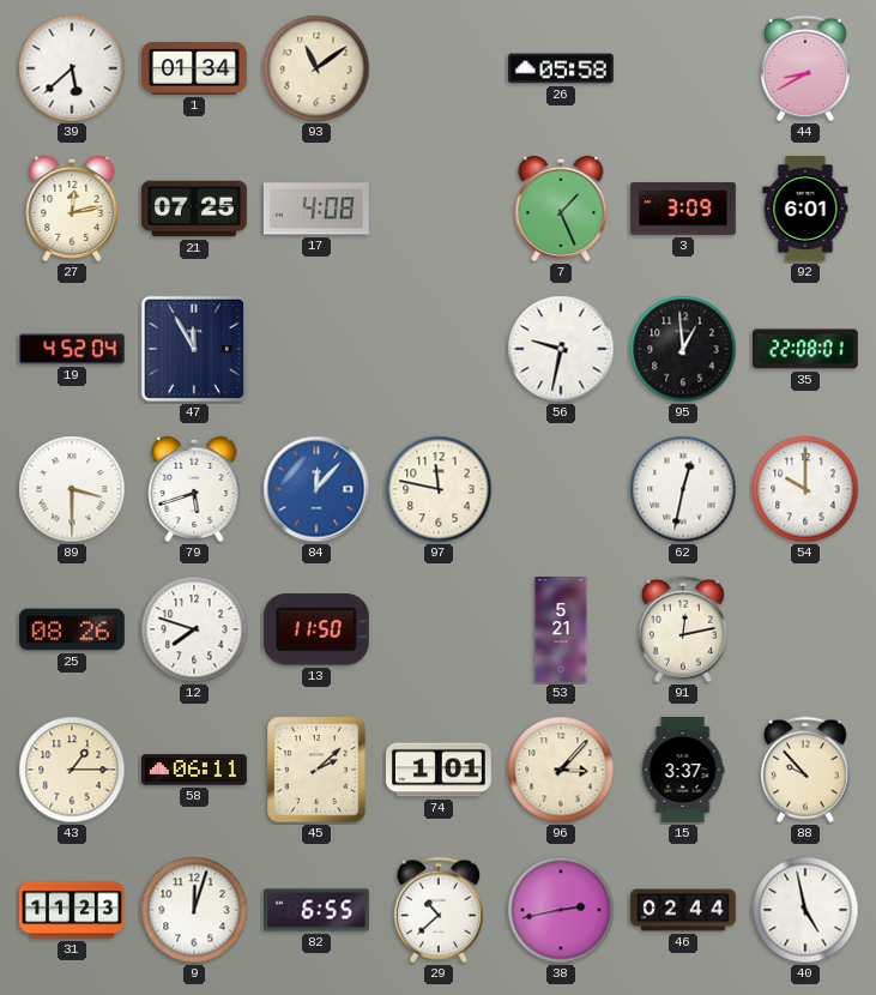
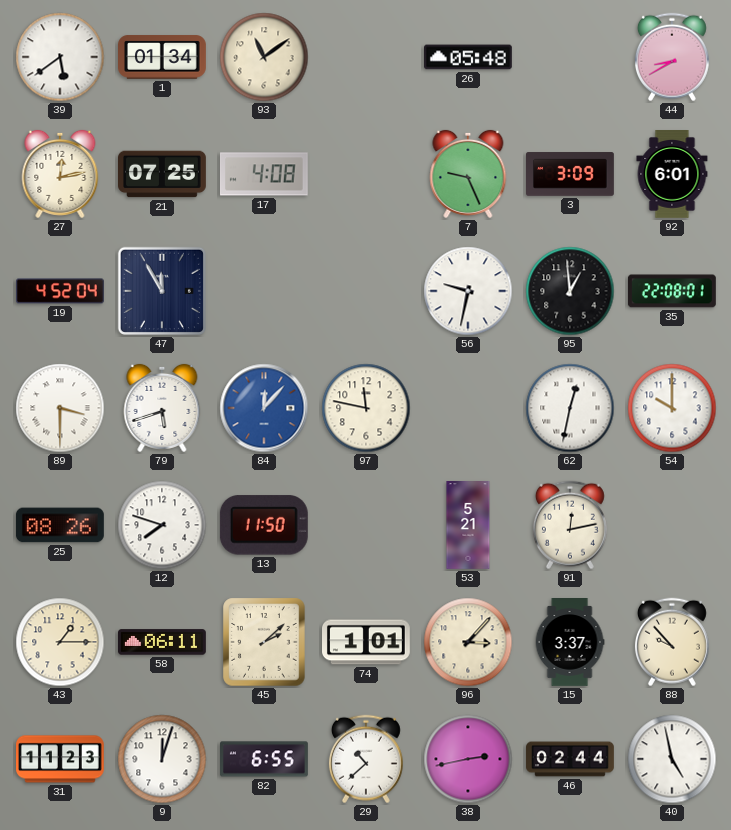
39: 5:38 -> 5:39
26: 05:58 -> 05:48
7: 1:26 -> 9:26
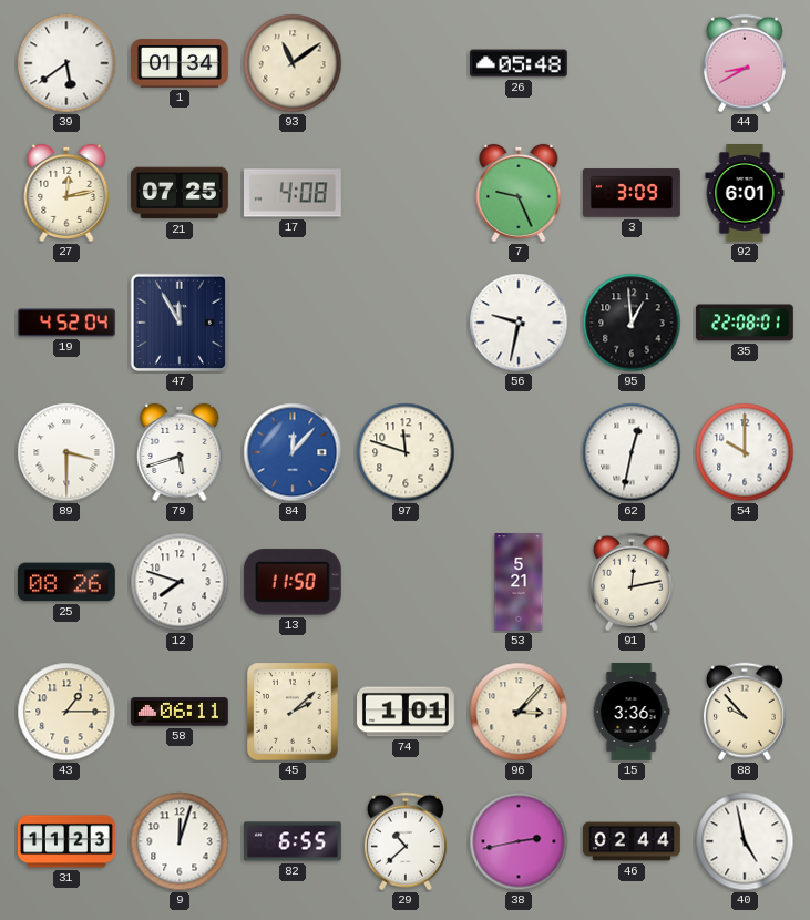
97: 11:47 -> 11:48
15: 3:37 -> 3:36
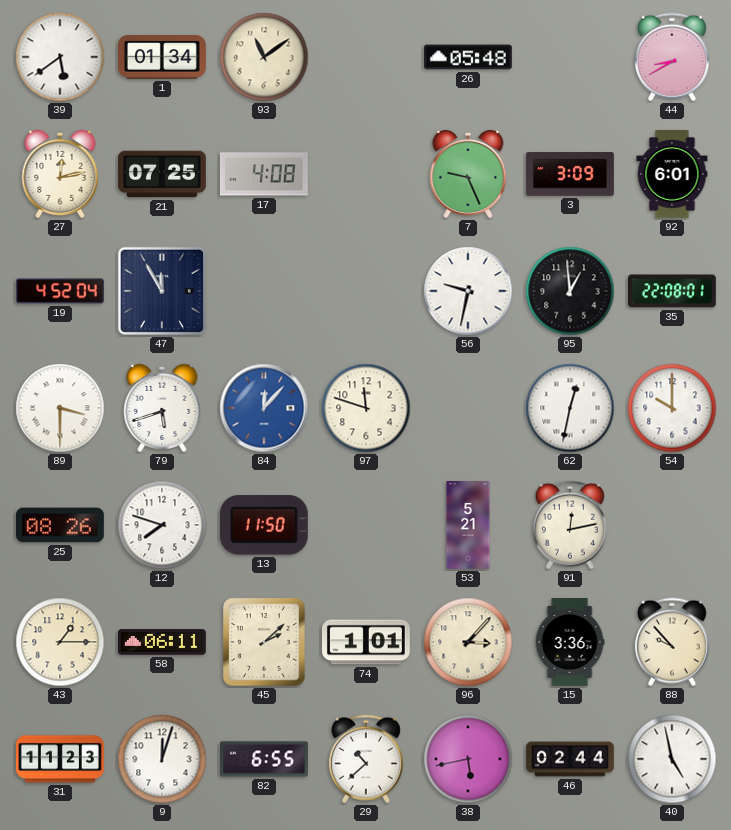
38: 2:43 -> 5:43
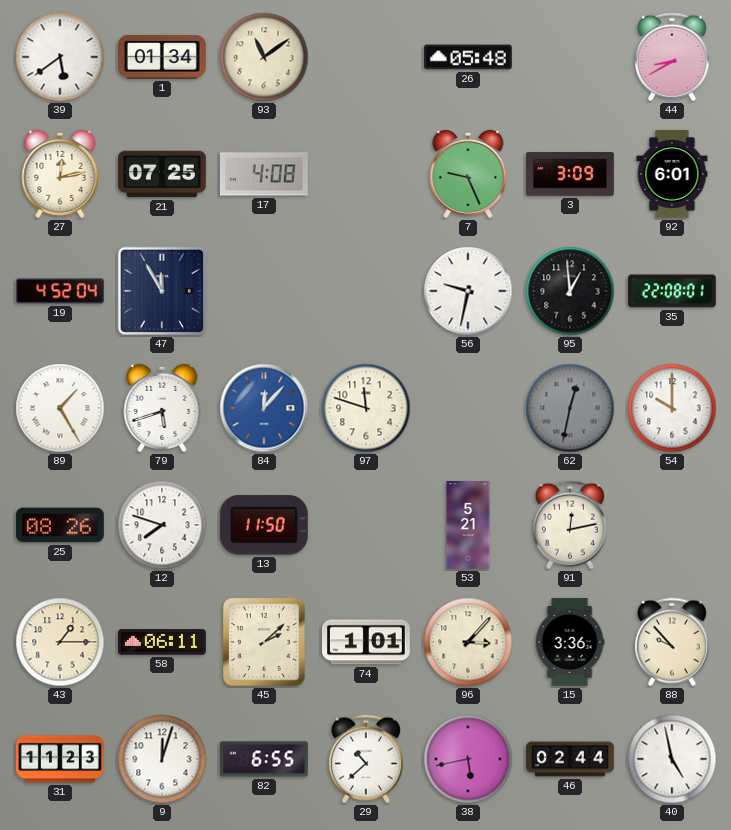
89: 3:30 -> 1:25
62 dial: white -> grey
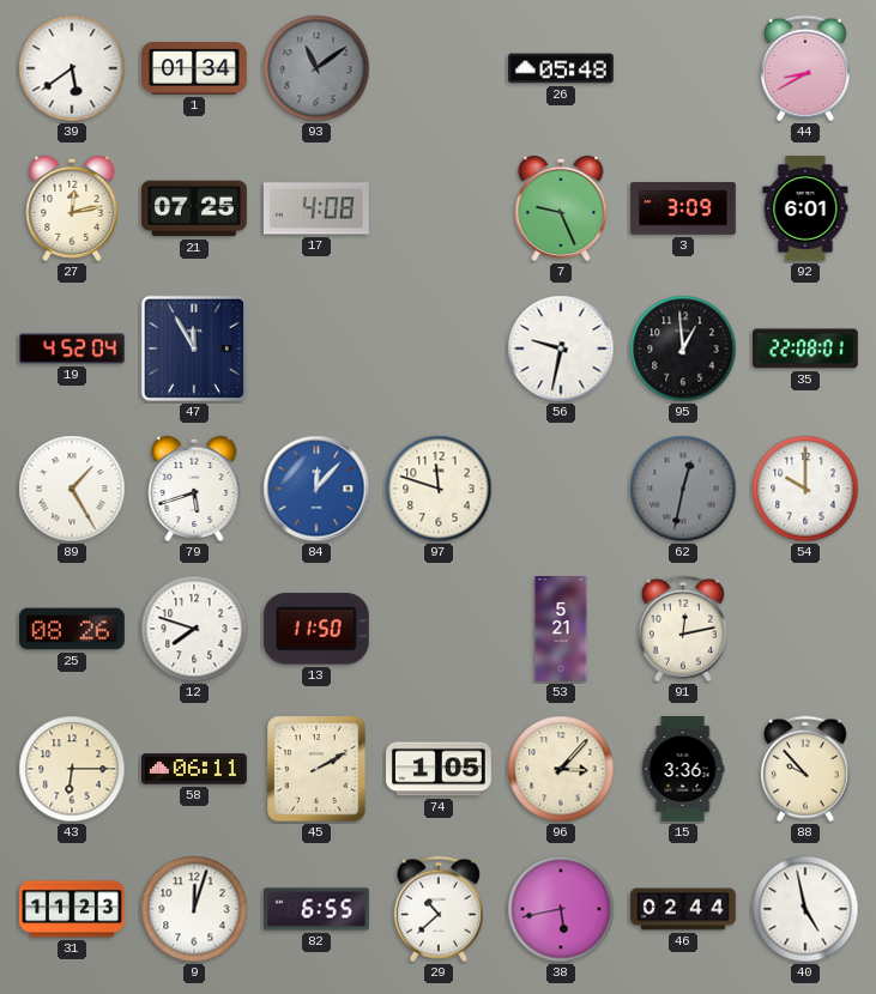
93 dial: cream -> grey
43: 1:15 -> 6:15
45: 2:08 -> 2:10
74: 1:01 -> 1:05
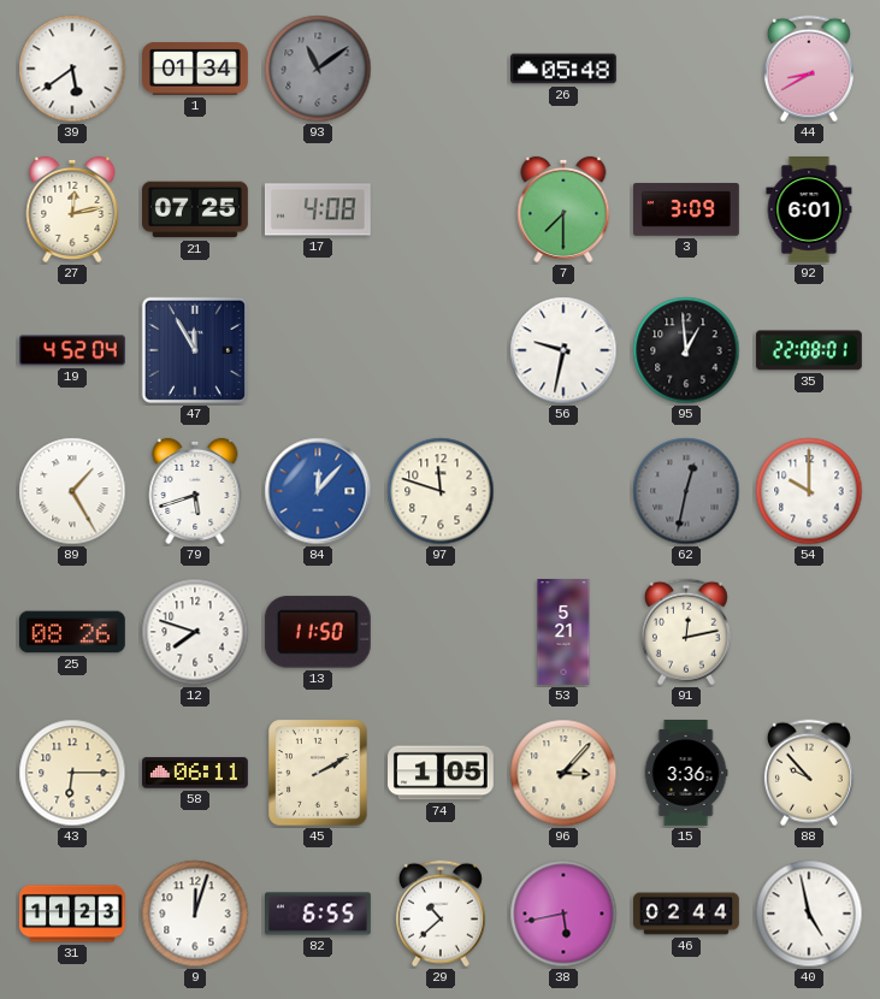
7: 9:26 -> 7:30
